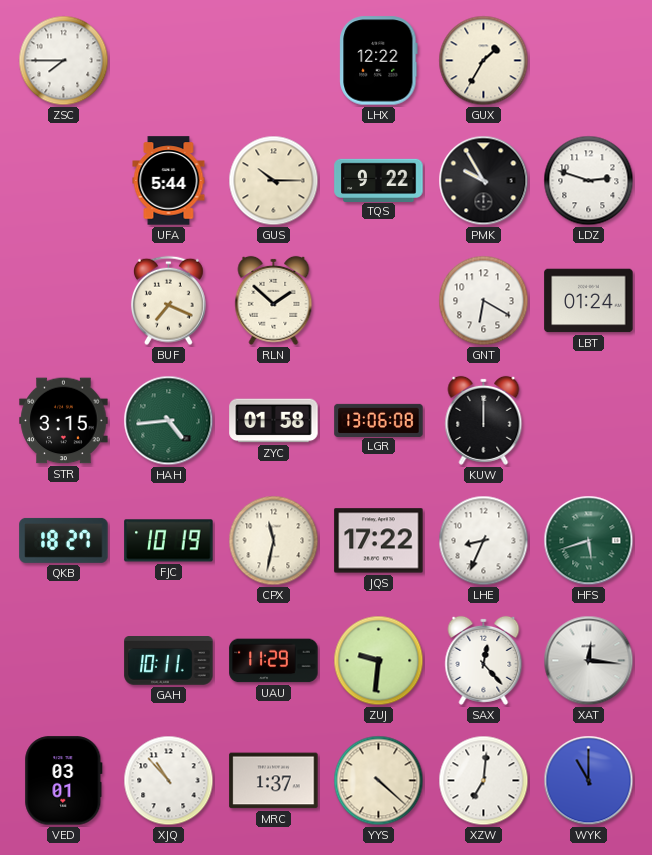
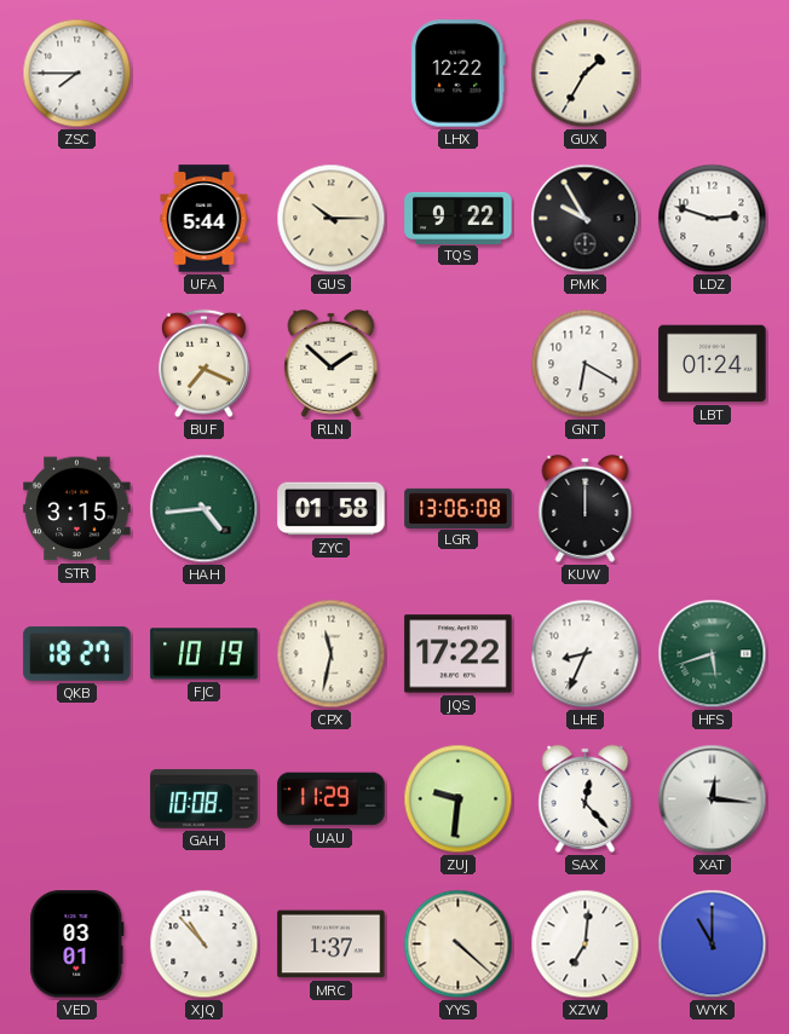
GAH: 10:11 -> 10:08
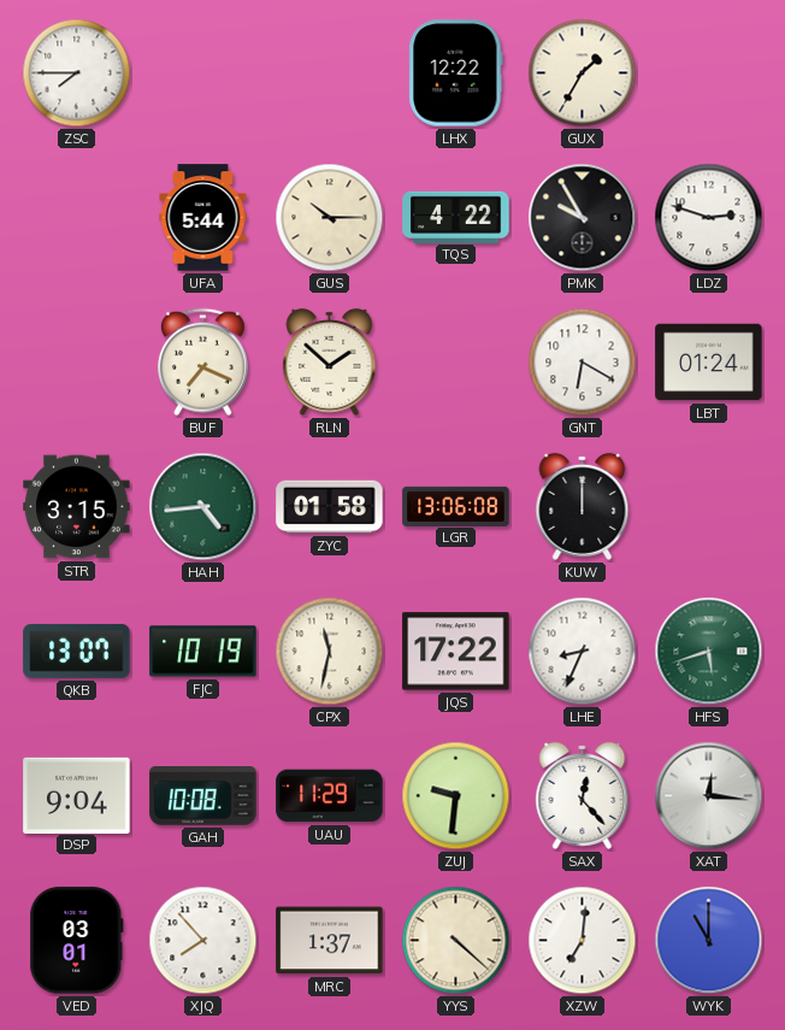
TQS: 9:22 -> 4:22
QKB: 18:27 -> 13:07
DSP: none -> 9:04
XJQ: 10:53 -> 7:53
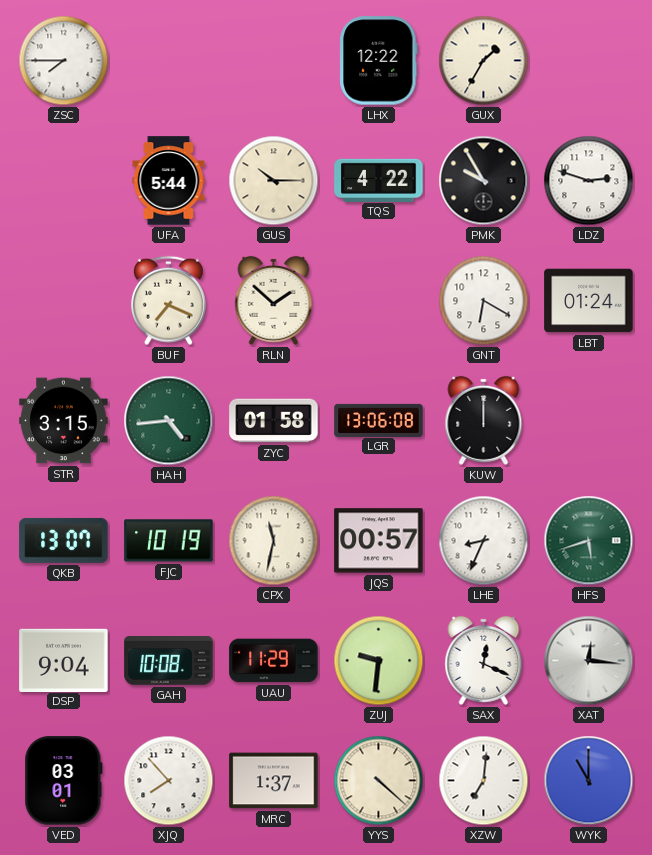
JQS: 17:22 -> 00:57
SAX: 12:23 -> 12:19
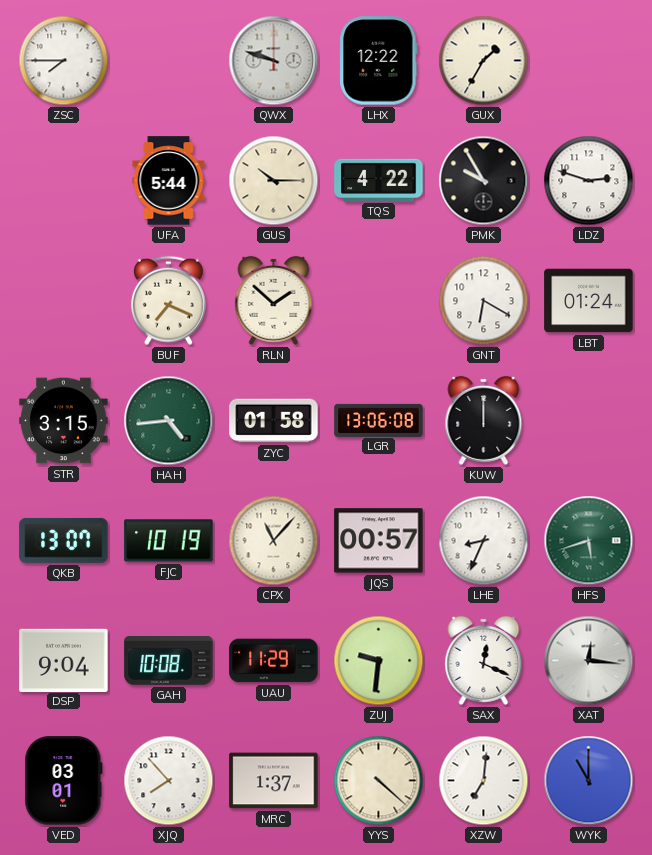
QWX: none -> 9:48
CPX: 11:32 -> 11:07
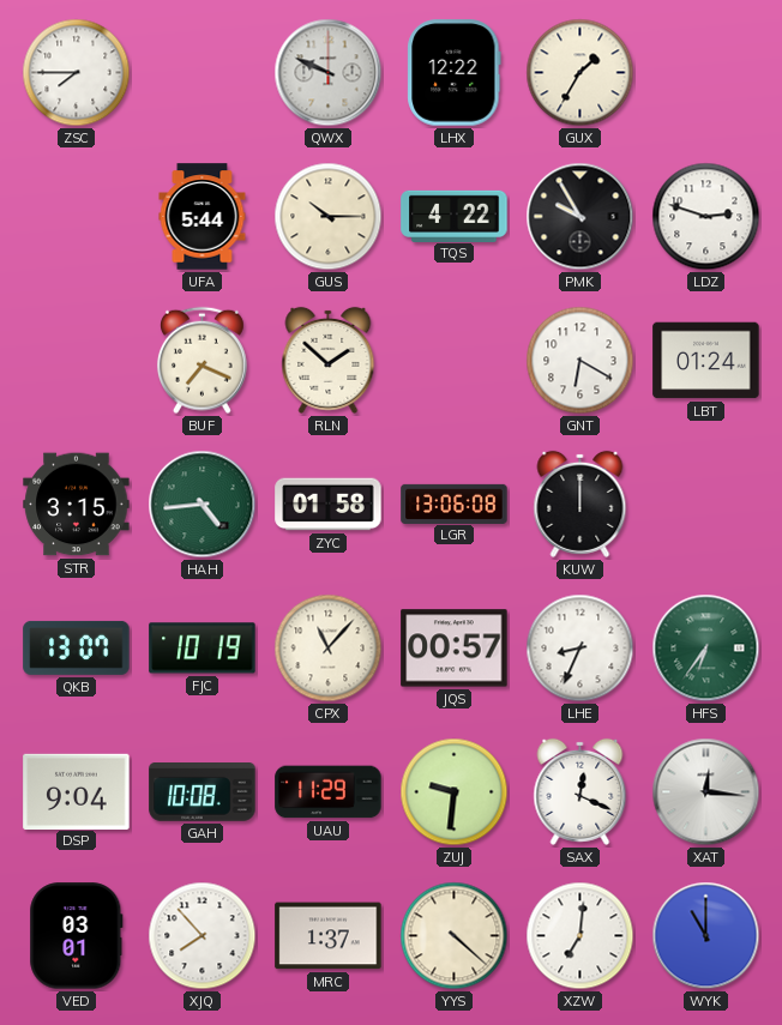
QWX: 9:48 -> 9:49
HFS: 5:42 -> 6:36
